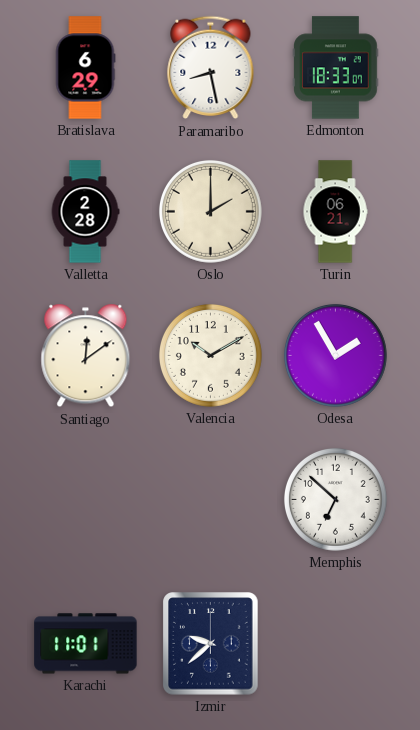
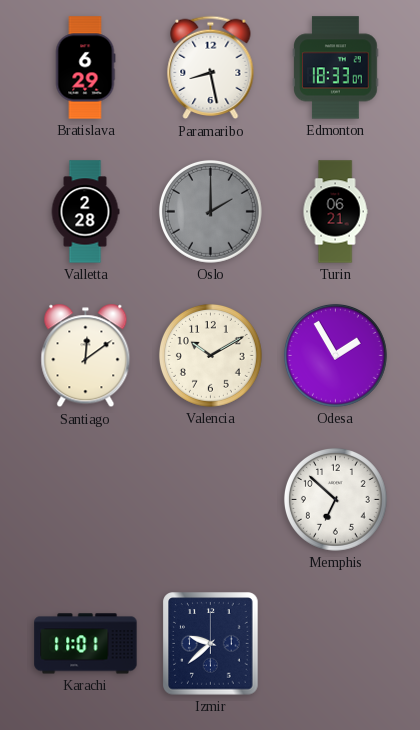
Oslo dial: cream -> grey
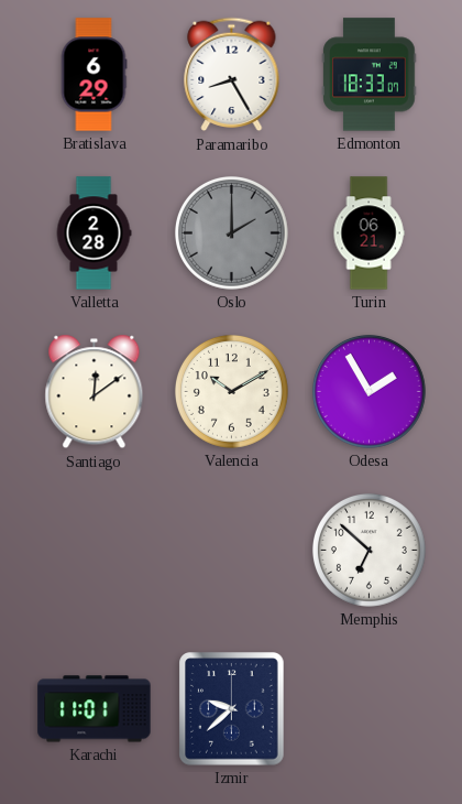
Paramaribo: 8:28 -> 8:25
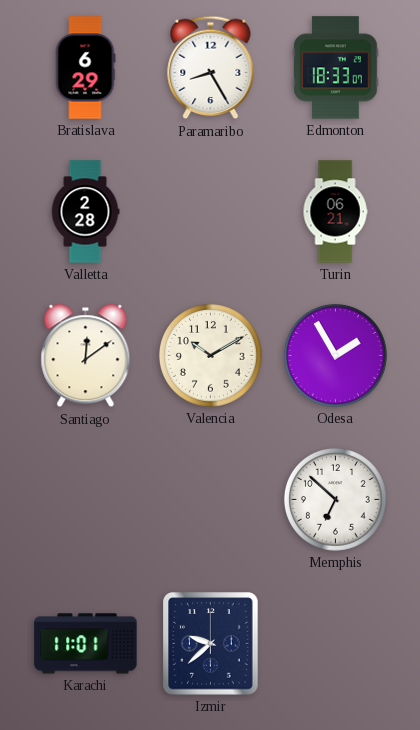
Oslo: 2:00 -> none
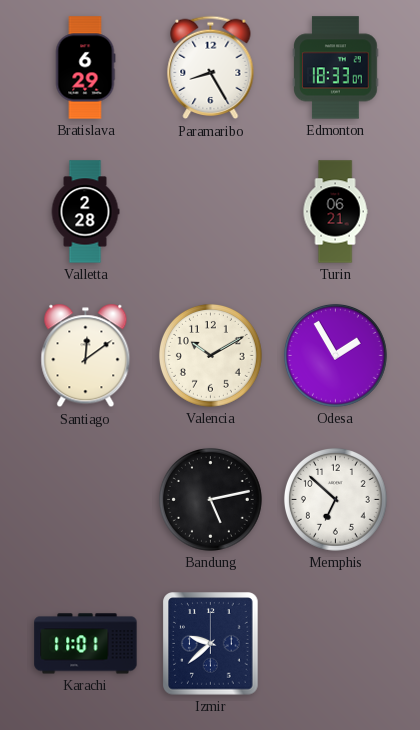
Bandung: none -> 5:13
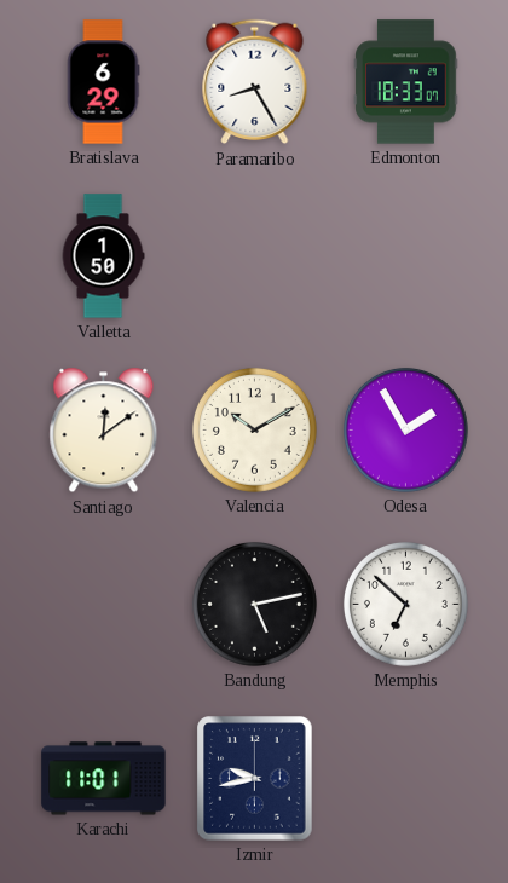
Valletta: 2:28 -> 1:50
Turin: 06:21 -> none
Izmir: 9:38 -> 9:43
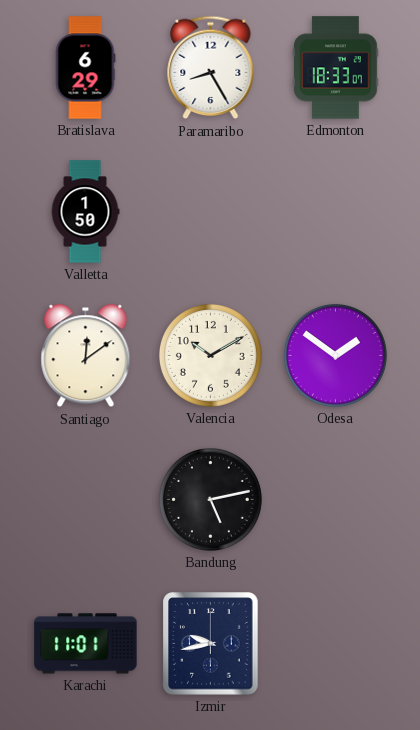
Odesa: 1:55 -> 1:51
Memphis: 6:52 -> none
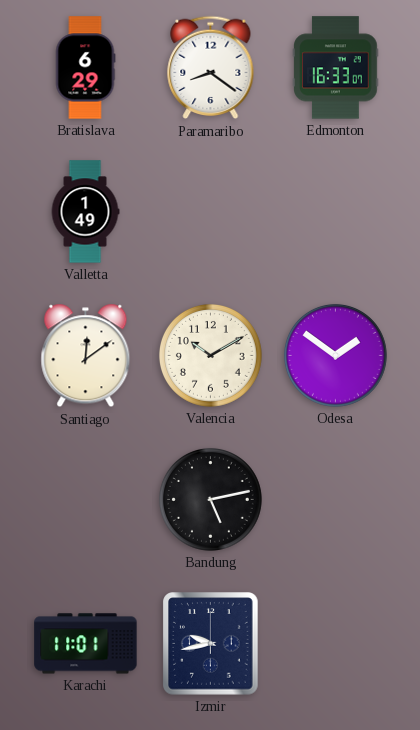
Paramaribo: 8:25 -> 8:21
Edmonton: 18:33 -> 16:33
Valletta: 1:50 -> 1:49
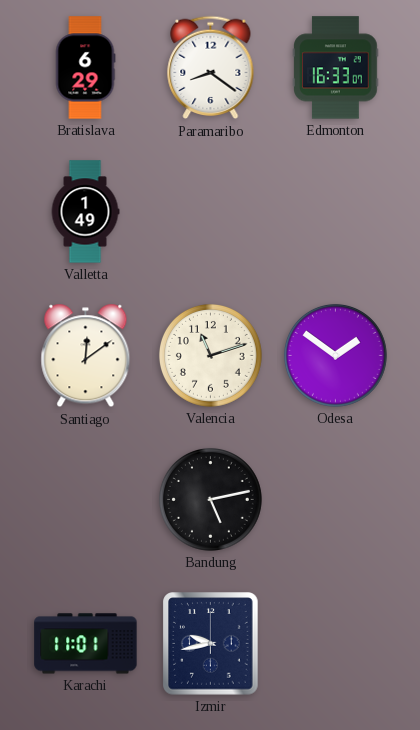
Valencia: 10:10 -> 11:12
